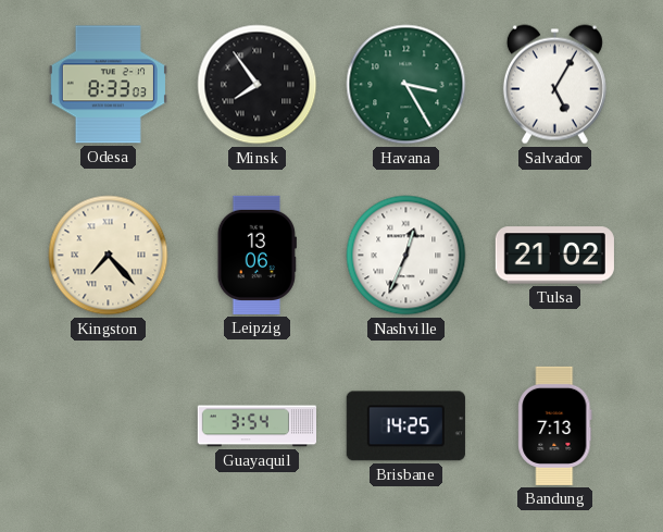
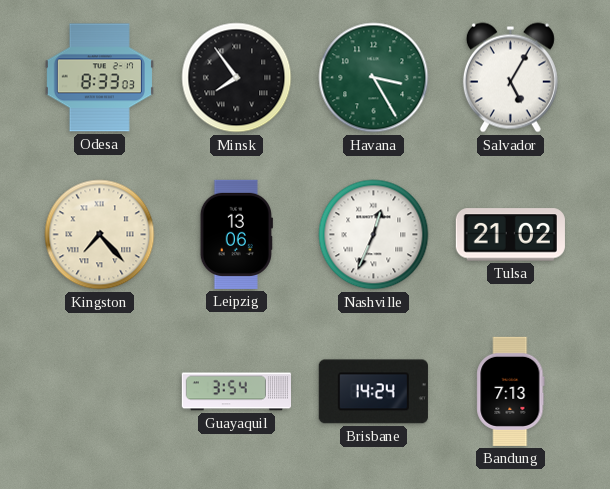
Brisbane: 14:25 -> 14:24
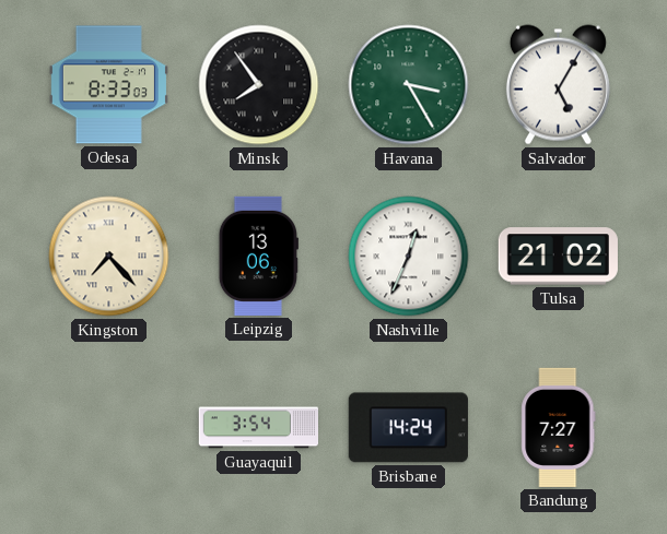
Bandung: 7:13 -> 7:27
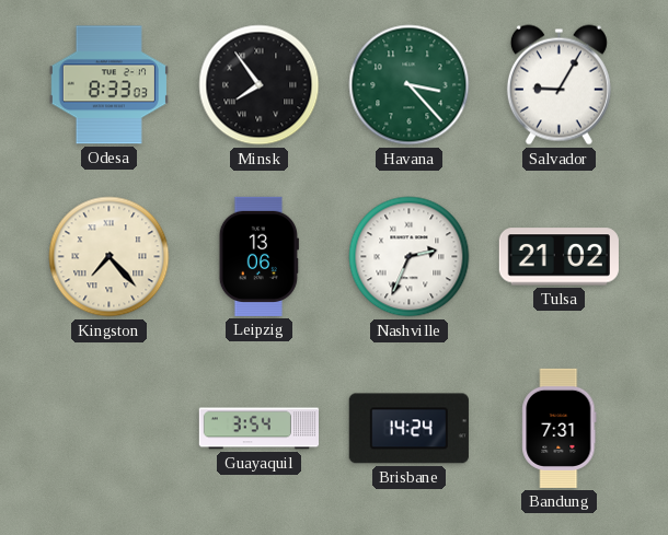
Havana: 3:25 -> 3:23
Salvador: 5:05 -> 9:05
Nashville: 12:34 -> 2:34
Bandung: 7:27 -> 7:31
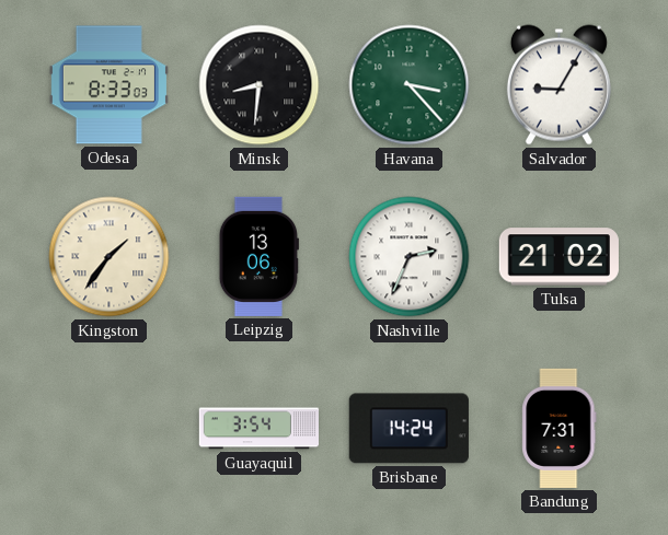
Minsk: 7:54 -> 8:31
Kingston: 7:23 -> 1:36
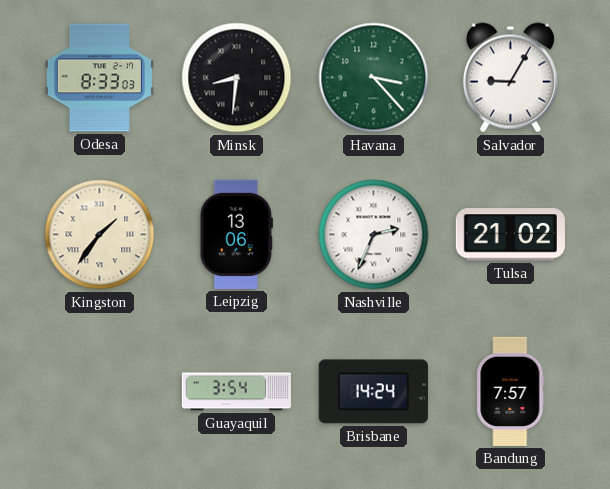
Bandung: 7:31 -> 7:57
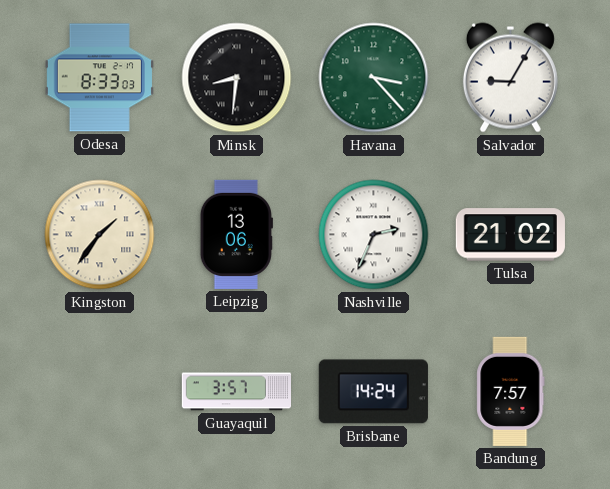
Guayaquil: 3:54 -> 3:57
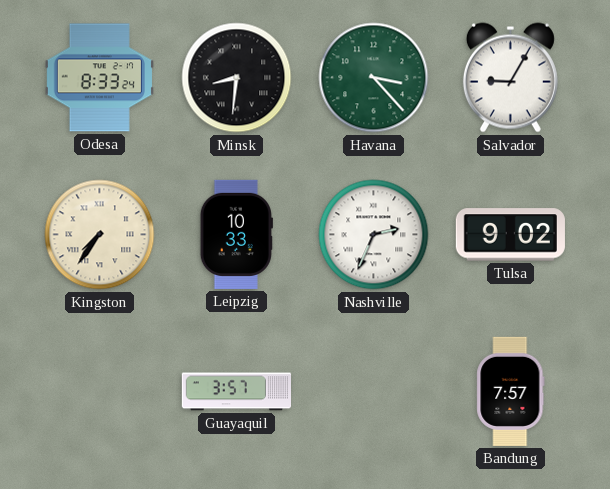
Odesa: 8:33:03 -> 8:33:24
Kingston: 1:36 -> 7:36
Leipzig: 13:06 -> 10:33
Tulsa: 21:02 -> 9:02
Brisbane: 14:24 -> none
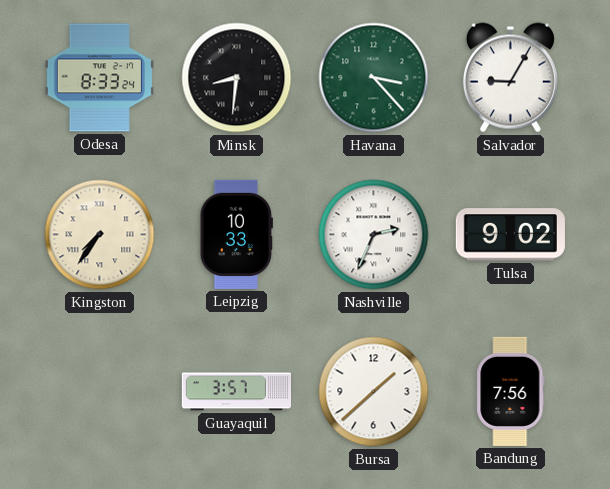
Bursa: none -> 1:38
Bandung: 7:57 -> 7:56
